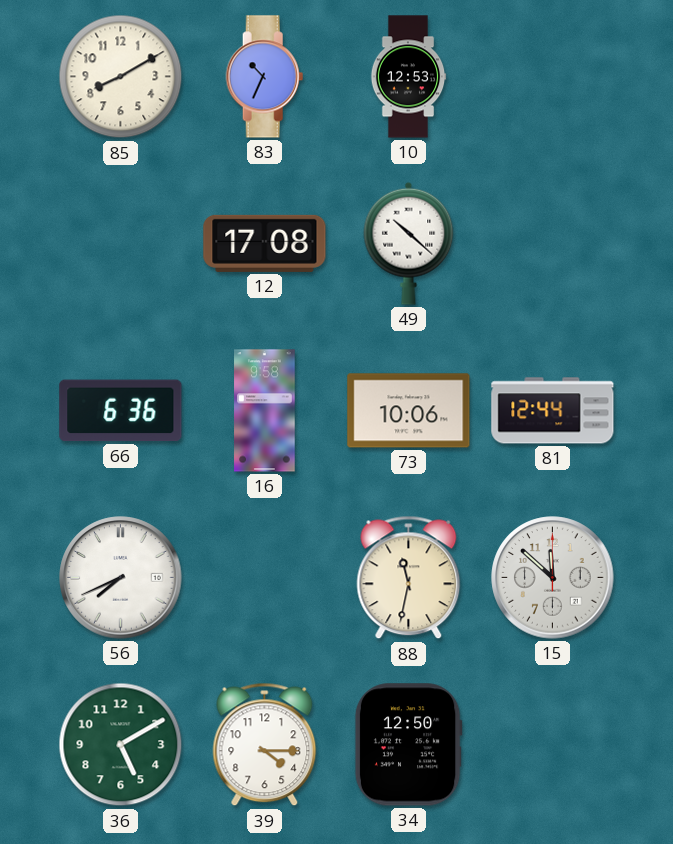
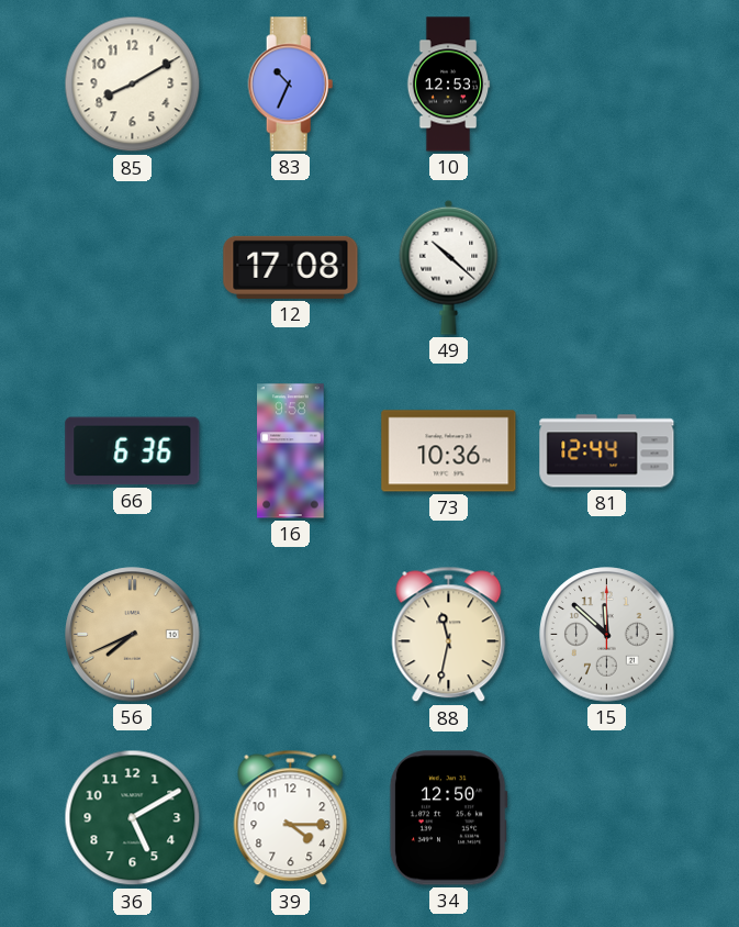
73: 10:06 -> 10:36
56 dial: white -> champagne
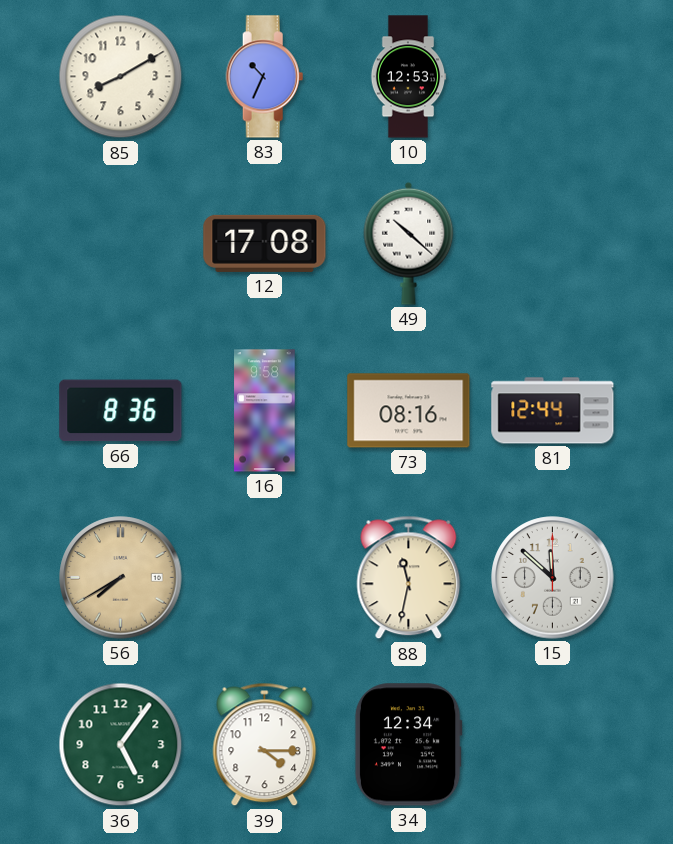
66: 6:36 -> 8:36
73: 10:36 -> 08:16
56: 7:41 -> 7:40
36: 5:10 -> 5:06
34: 12:50 -> 12:34
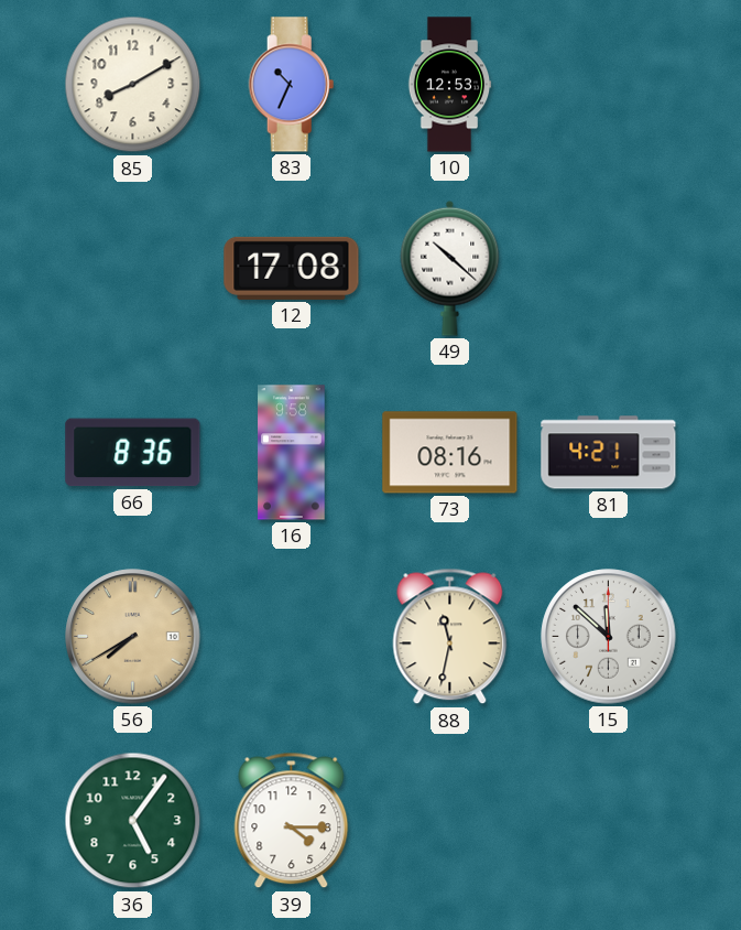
81: 12:44 -> 4:21
34: 12:34 -> none
